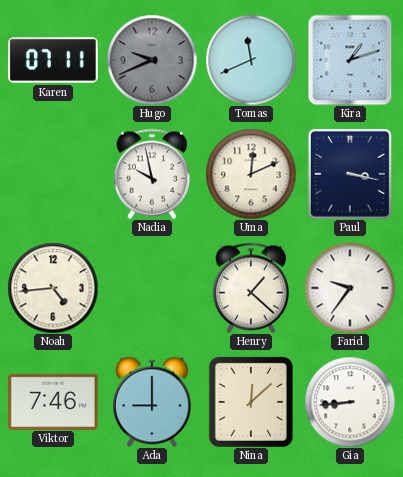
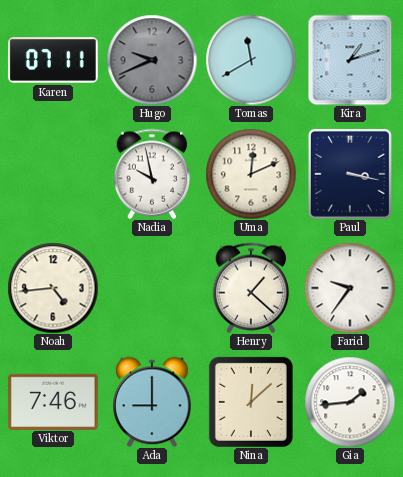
Tomas: 11:41 -> 11:40
Gia: 8:44 -> 1:44
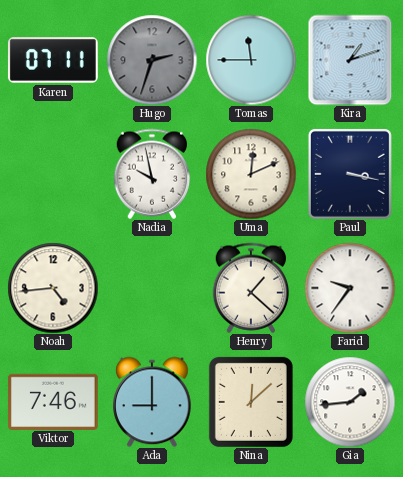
Hugo: 9:41 -> 2:33
Tomas: 11:40 -> 11:45
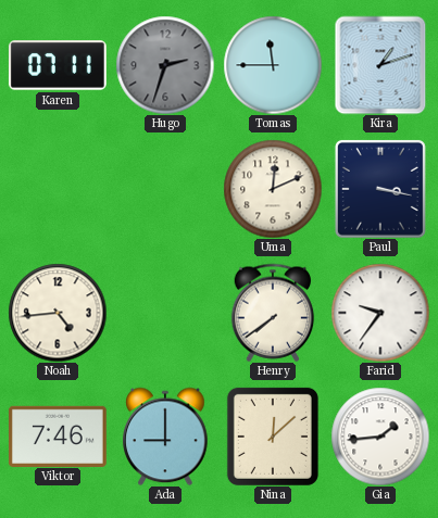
Nadia: 9:58 -> none
Henry: 1:22 -> 7:39
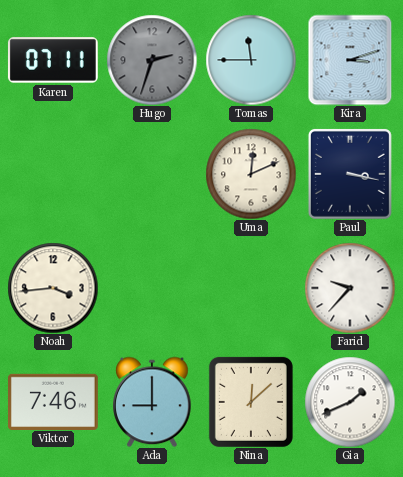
Kira: 1:12 -> 3:12
Noah: 4:44 -> 3:44
Henry: 7:39 -> none
Farid: 9:36 -> 9:37
Gia: 1:44 -> 1:41
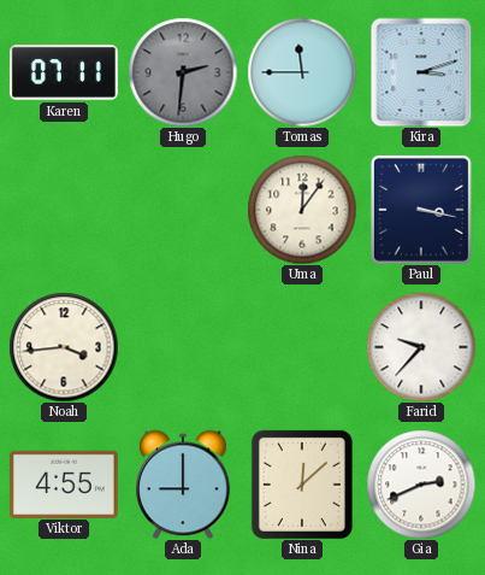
Hugo: 2:33 -> 2:31
Uma: 12:11 -> 12:06
Viktor: 7:46 -> 4:55
Gia: 1:41 -> 2:41
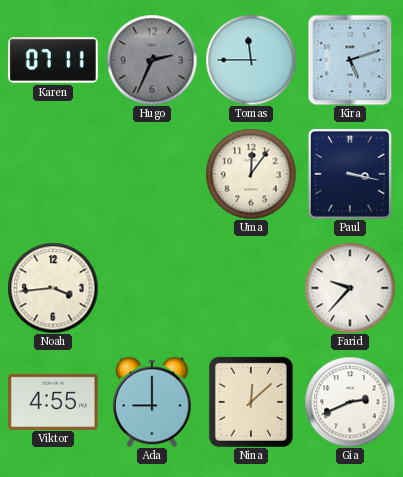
Hugo: 2:31 -> 2:34
Kira: 3:12 -> 5:12
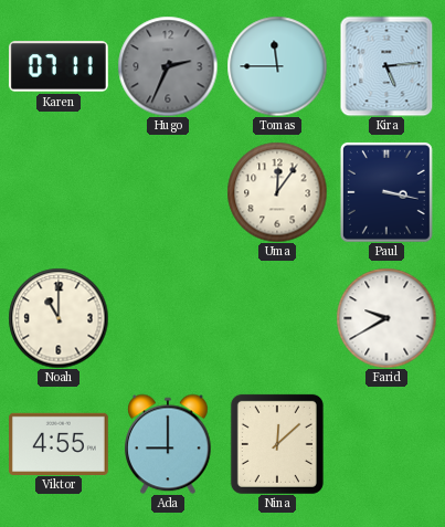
Kira: 5:12 -> 5:14
Noah: 3:44 -> 11:00
Farid: 9:37 -> 9:40
Gia: 2:41 -> none
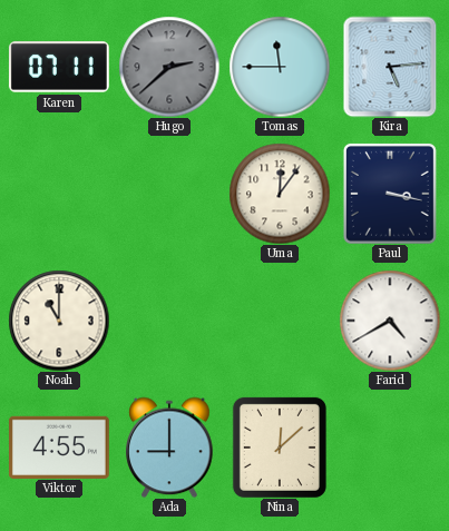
Hugo: 2:34 -> 2:38
Farid: 9:40 -> 4:40
